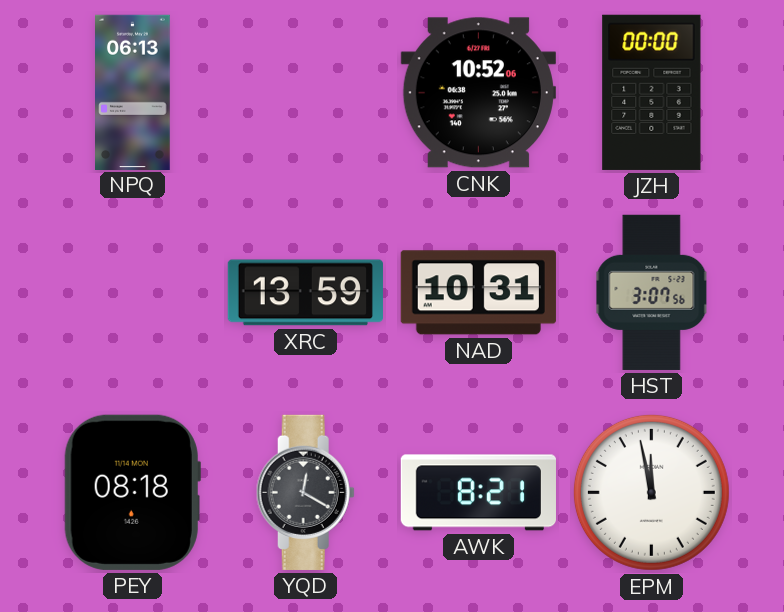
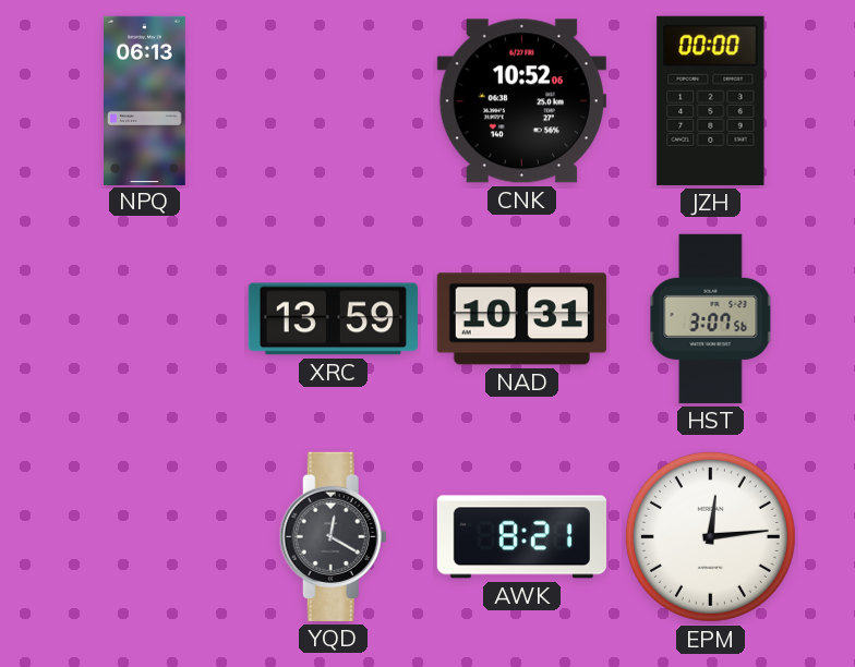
PEY: 08:18 -> none
EPM: 11:58 -> 12:14
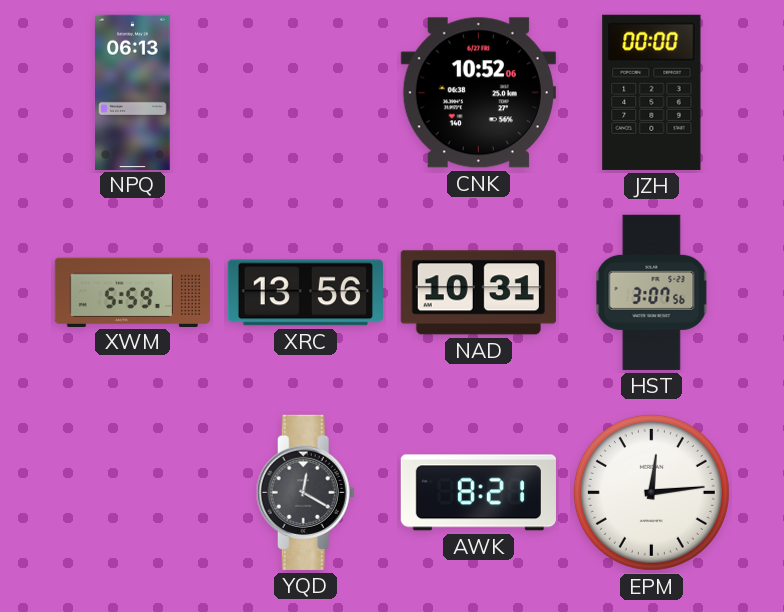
XWM: none -> 5:59
XRC: 13:59 -> 13:56
